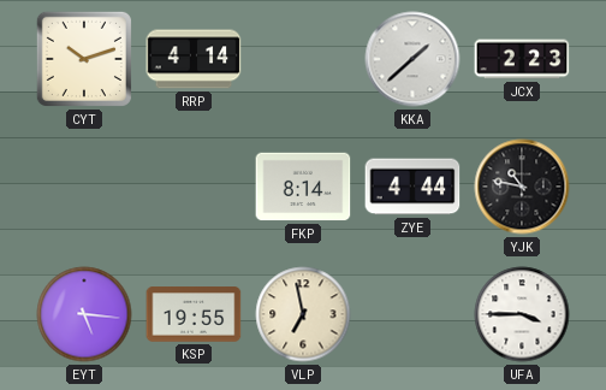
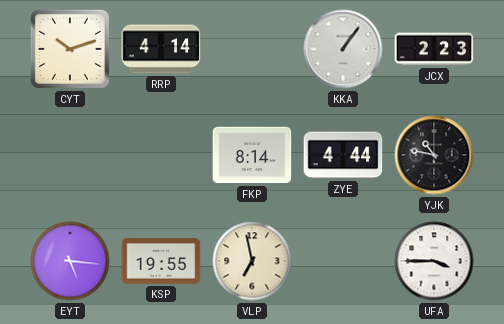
KKA: 1:38 -> 1:06
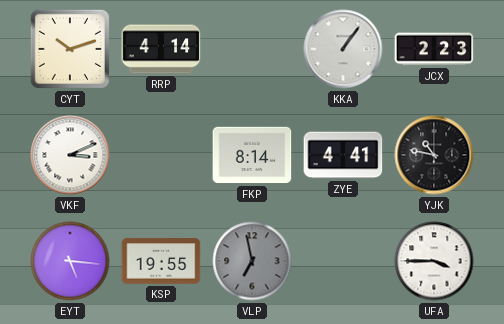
VKF: none -> 3:11
ZYE: 4:44 -> 4:41
VLP dial: cream -> grey
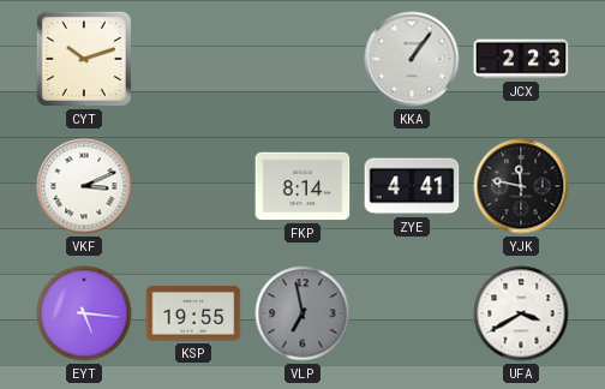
RRP: 4:14 -> none
YJK: 10:47 -> 11:47
UFA: 3:45 -> 3:40
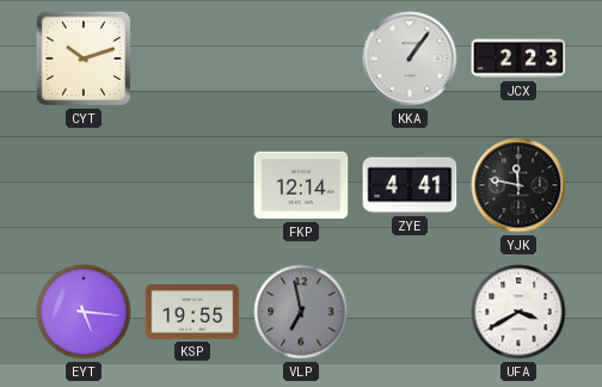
VKF: 3:11 -> none
FKP: 8:14 -> 12:14
